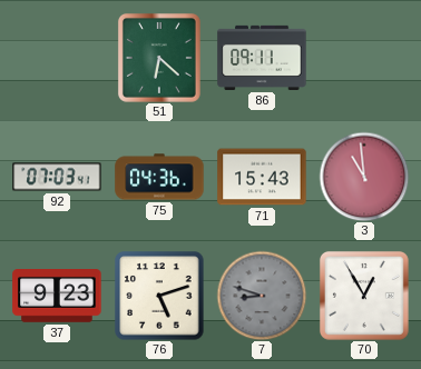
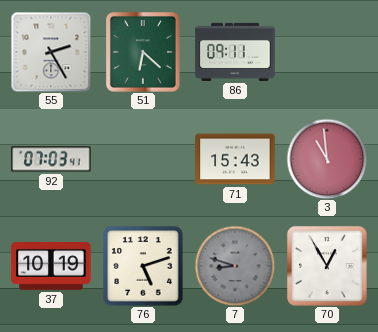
55: none -> 2:25
75: 04:36 -> none
37: 9:23 -> 10:19
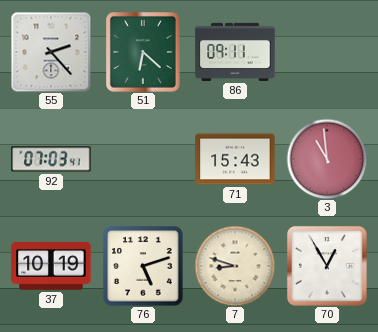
55: 2:25 -> 2:23
7 dial: grey -> cream
